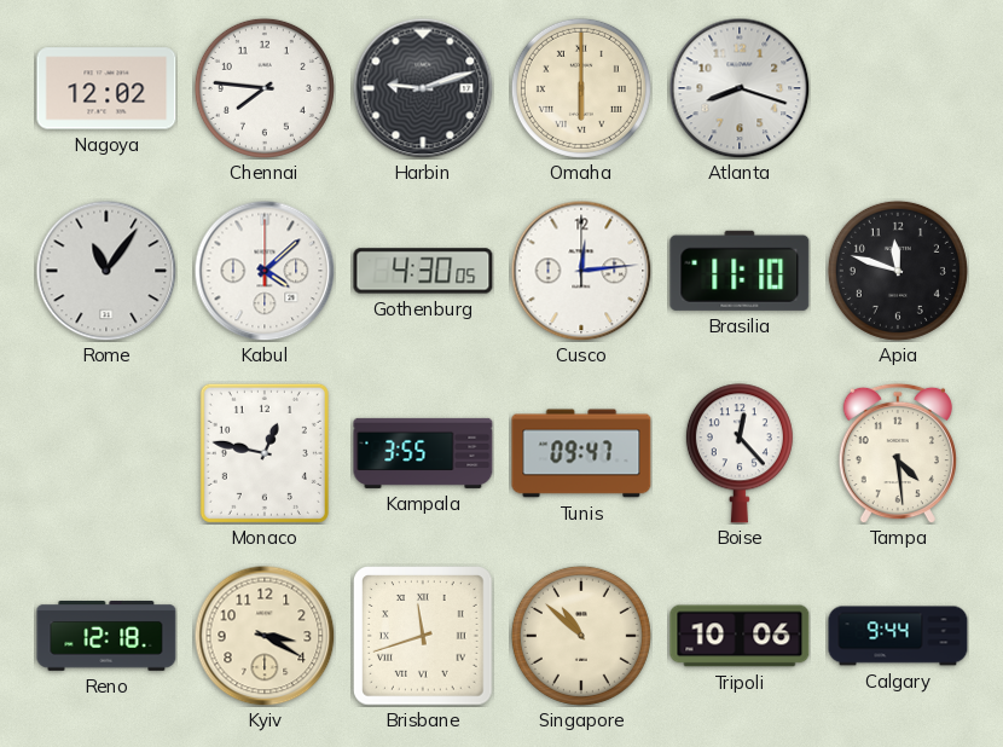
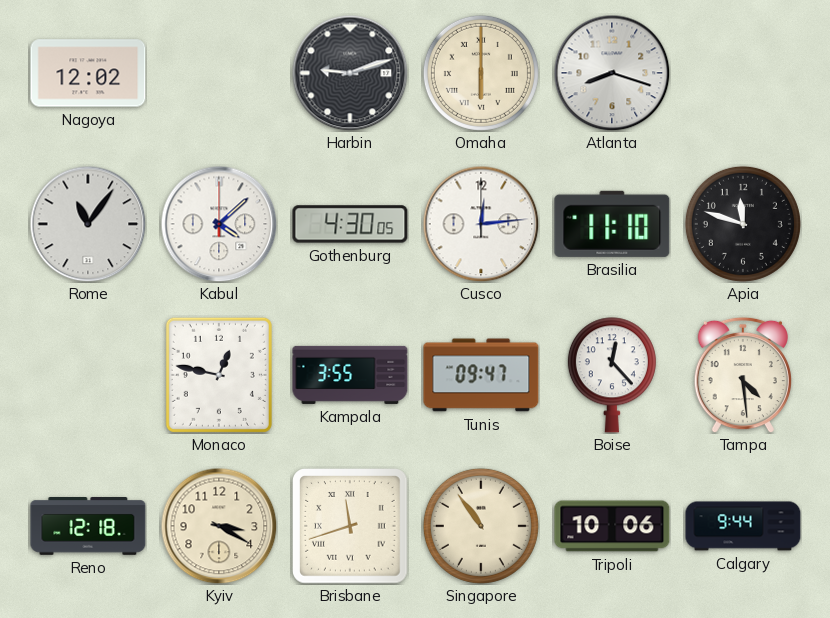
Chennai: 7:46 -> none
Singapore: 10:52 -> 10:54
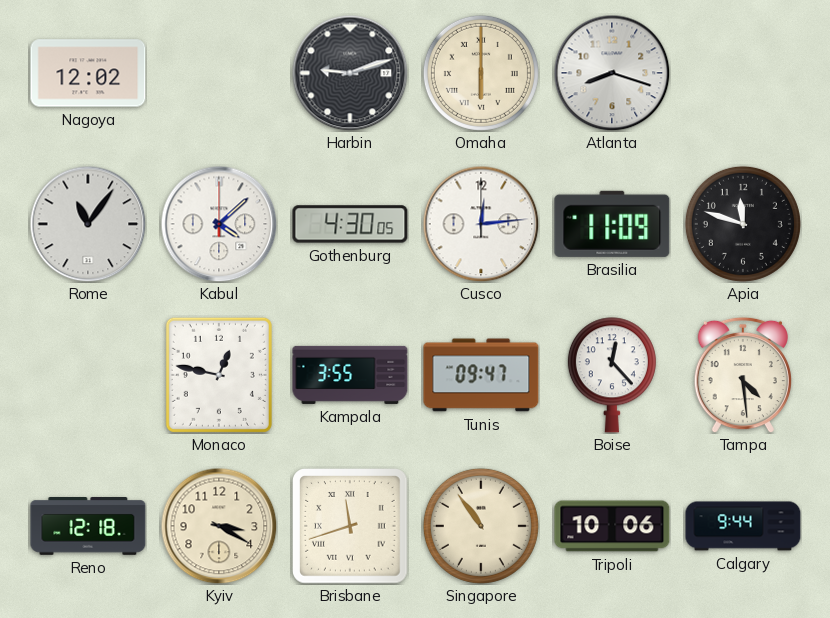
Brasilia: 11:10 -> 11:09
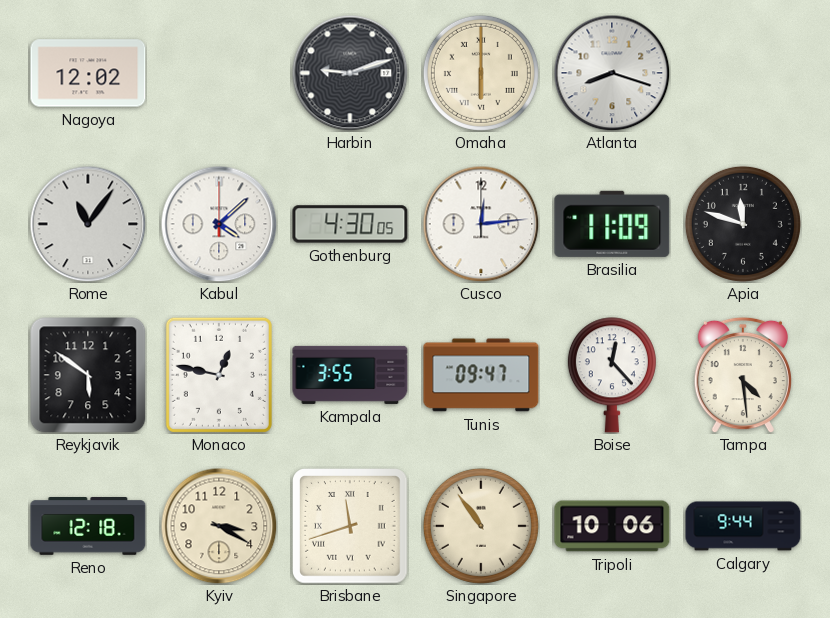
Reykjavik: none -> 5:51
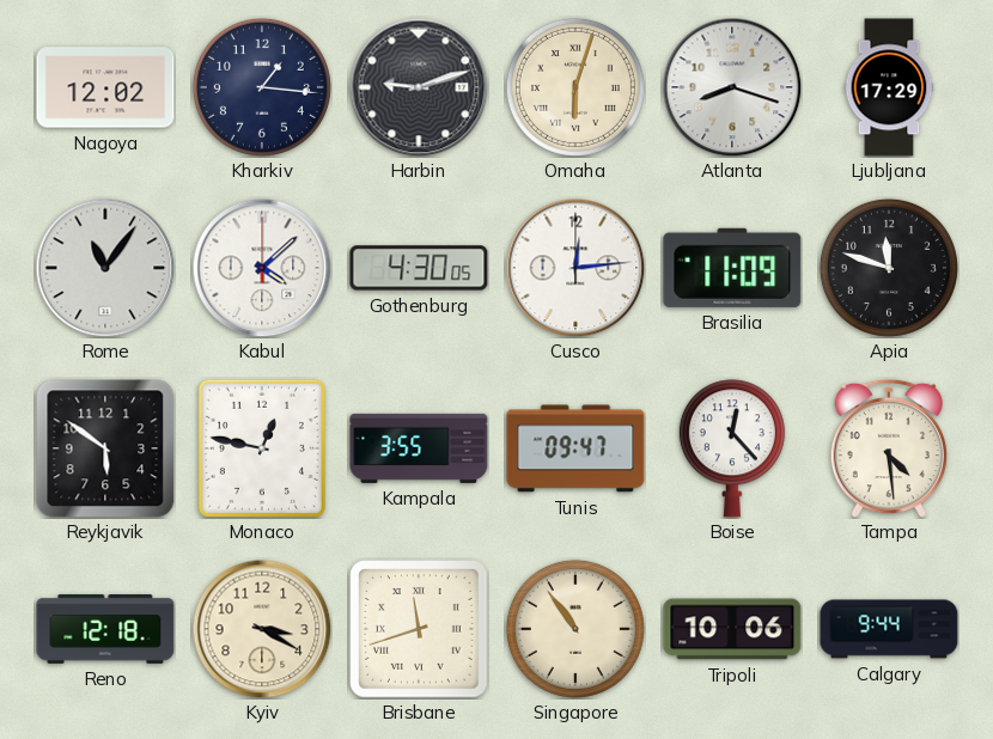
Kharkiv: none -> 1:16
Omaha: 6:00 -> 6:03
Ljubljana: none -> 17:29
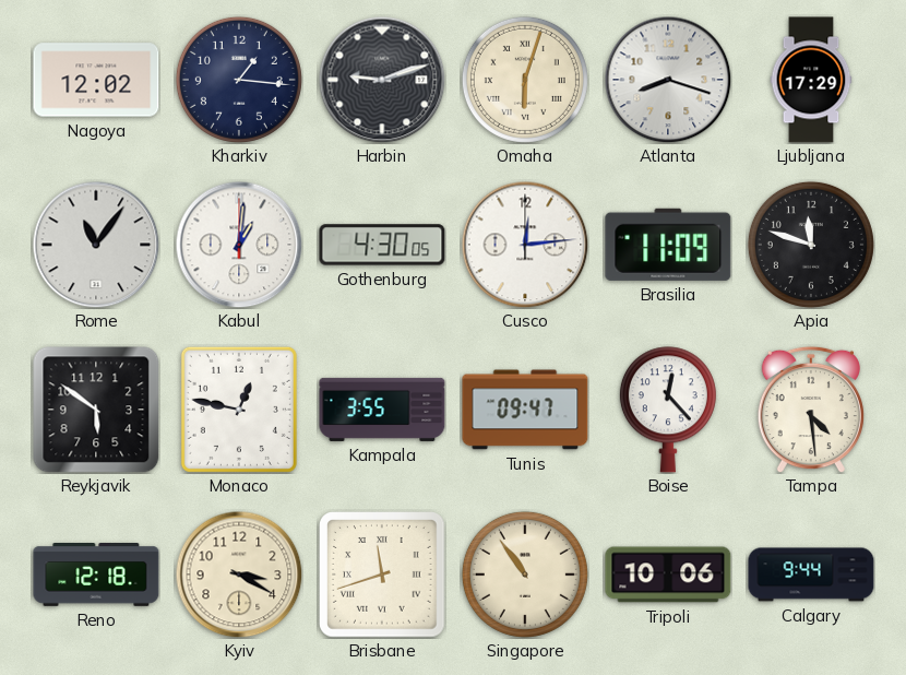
Kabul: 4:08 -> 1:01
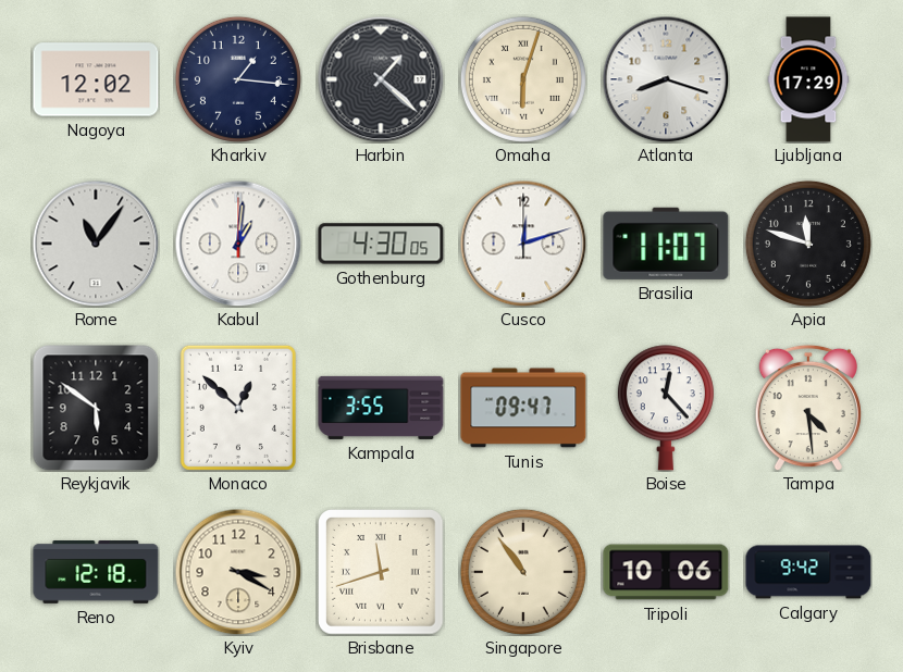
Harbin: 9:12 -> 1:22
Cusco: 12:14 -> 12:12
Brasilia: 11:09 -> 11:07
Monaco: 12:47 -> 12:52
Calgary: 9:44 -> 9:42
